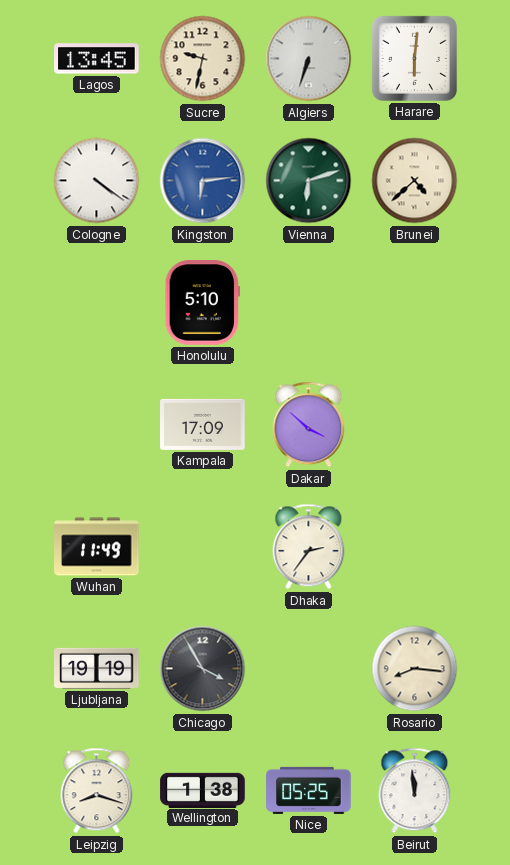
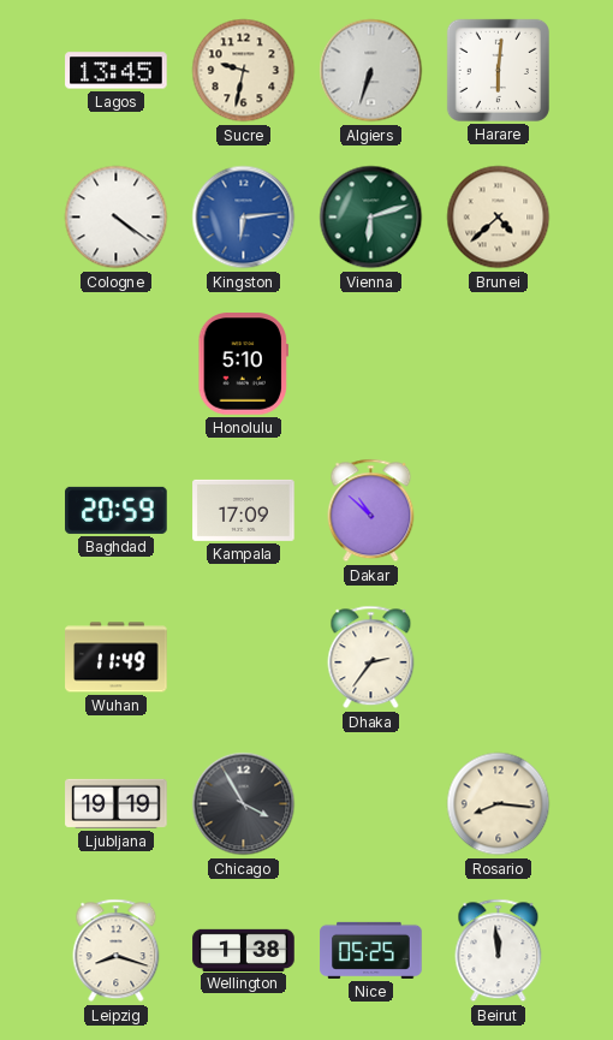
Baghdad: none -> 20:59
Dakar: 3:52 -> 10:52
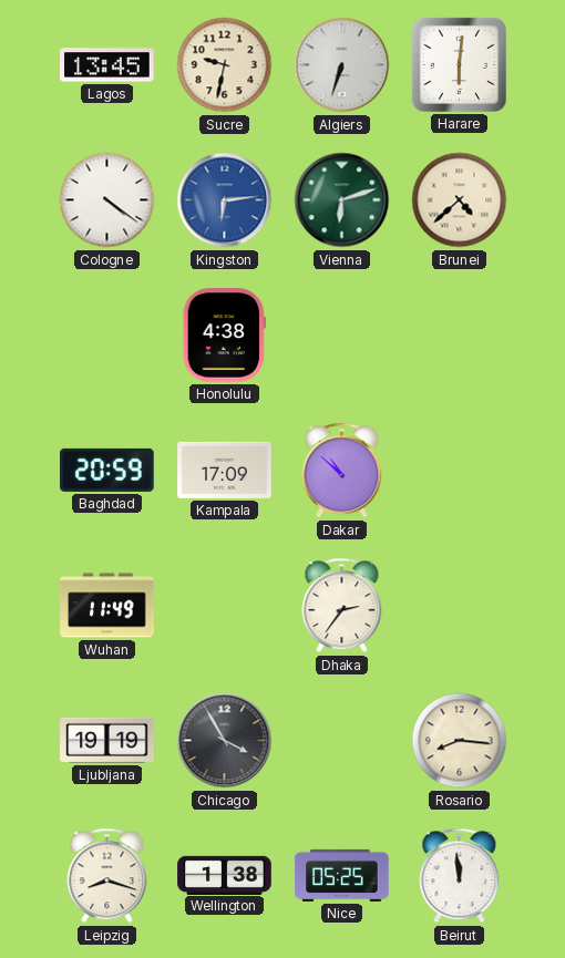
Honolulu: 5:10 -> 4:38
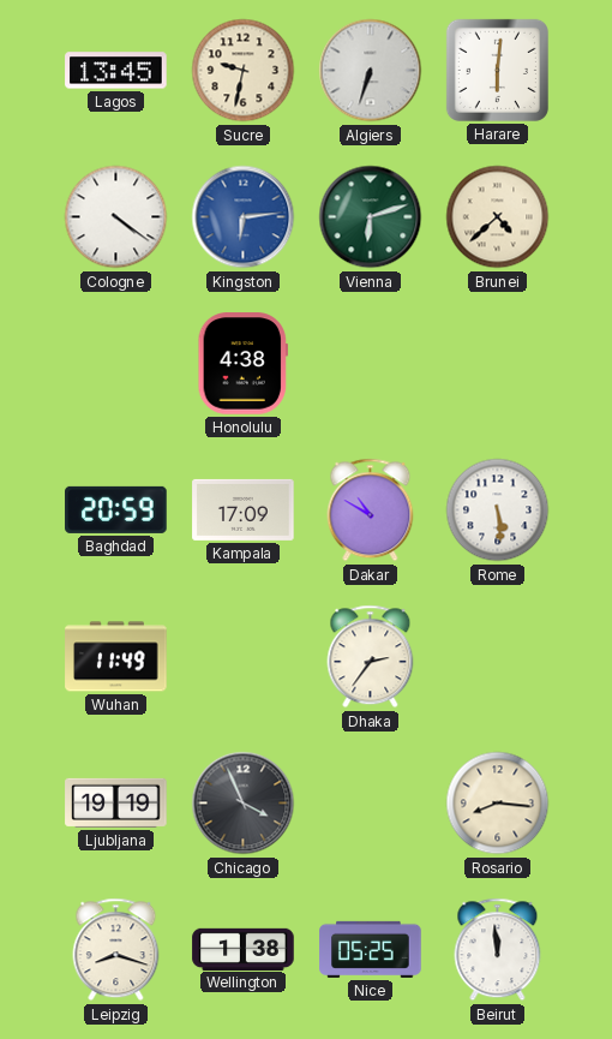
Dakar: 10:52 -> 10:50
Rome: none -> 5:29
Chicago: 3:55 -> 3:56
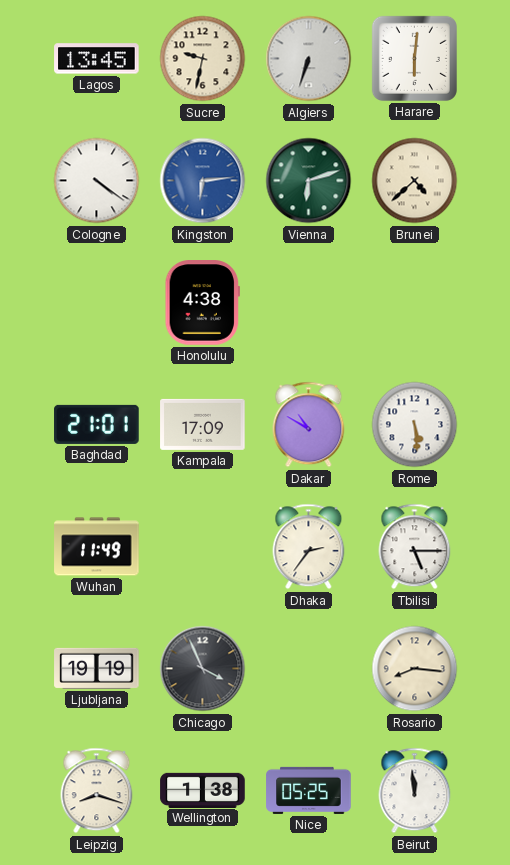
Baghdad: 20:59 -> 21:01
Tbilisi: none -> 5:15
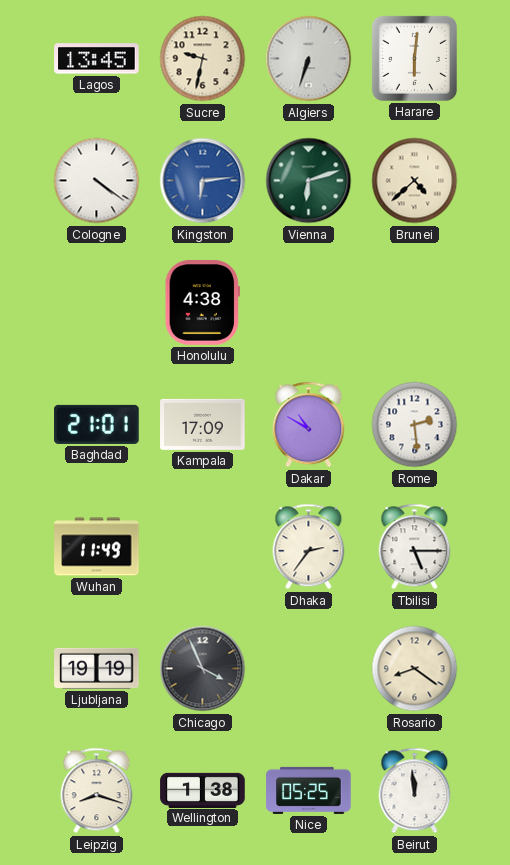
Rome: 5:29 -> 2:29
Rosario: 8:16 -> 8:21
